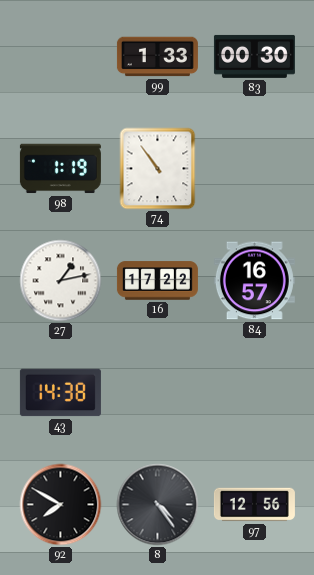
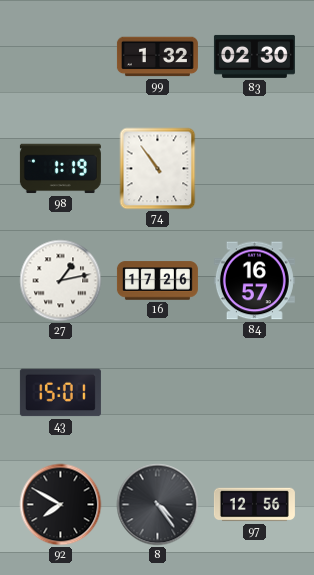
99: 1:33 -> 1:32
83: 00:30 -> 02:30
16: 17:22 -> 17:26
43: 14:38 -> 15:01
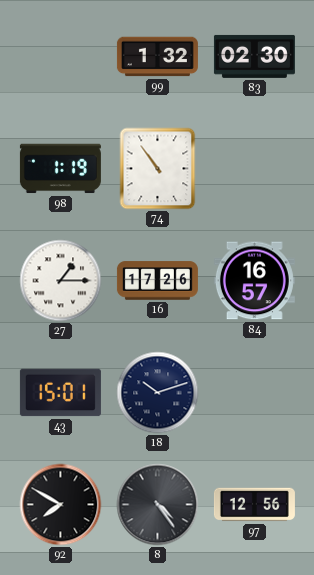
27: 1:13 -> 1:15
18: none -> 10:12
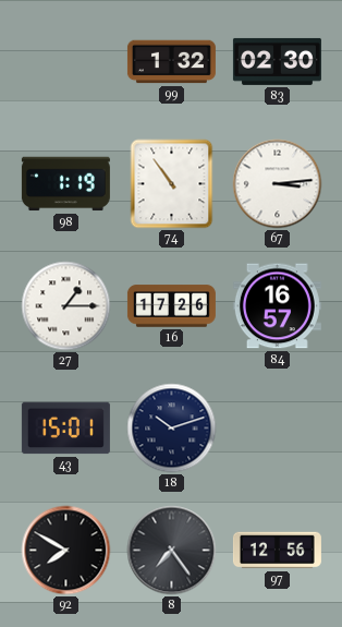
67: none -> 3:14
8: 4:24 -> 7:24
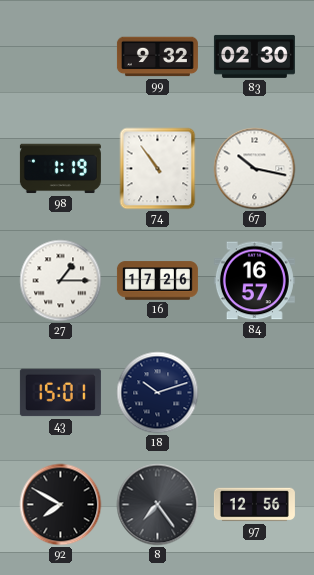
99: 1:32 -> 9:32
67: 3:14 -> 10:17
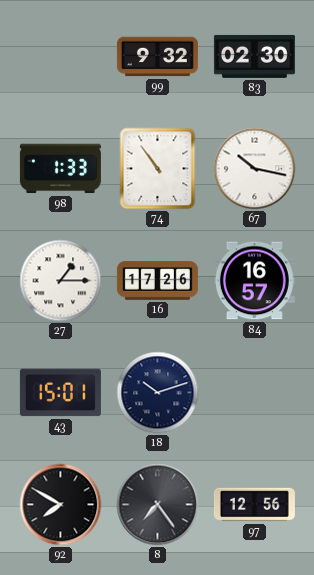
98: 1:19 -> 1:33
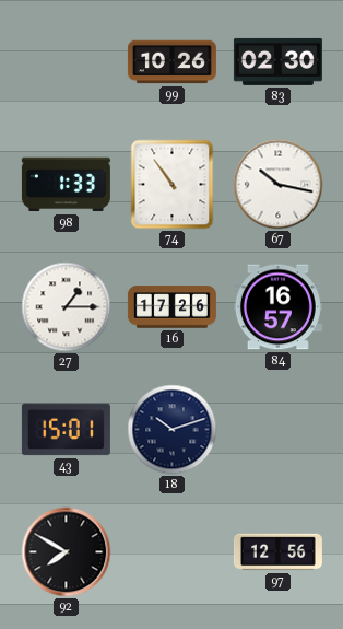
99: 9:32 -> 10:26
8: 7:24 -> none
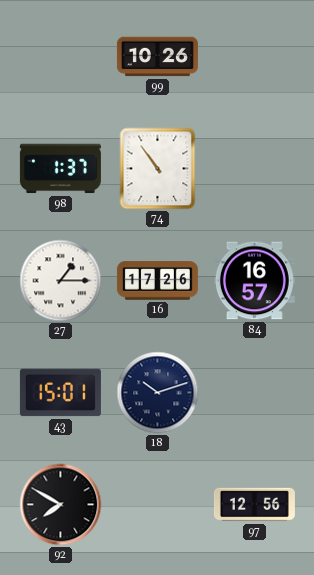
83: 02:30 -> none
98: 1:33 -> 1:37
67: 10:17 -> none
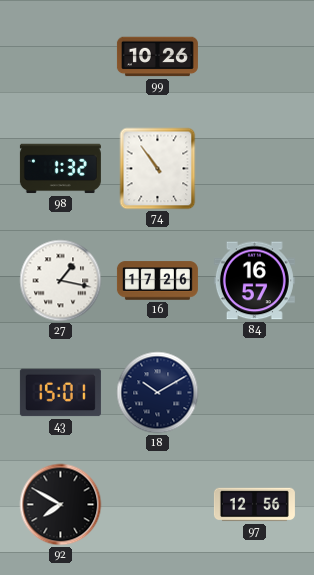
98: 1:37 -> 1:32
27: 1:15 -> 1:17
18: 10:12 -> 10:10
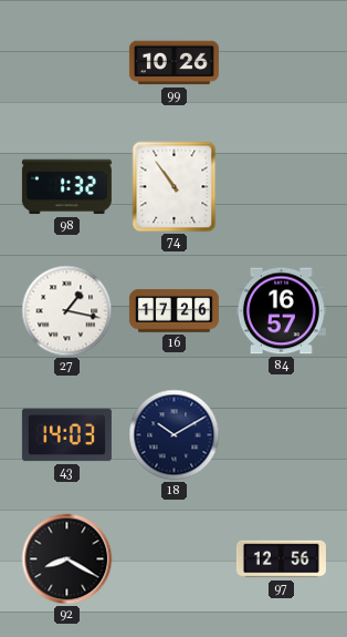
43: 15:01 -> 14:03
92: 7:50 -> 8:20
